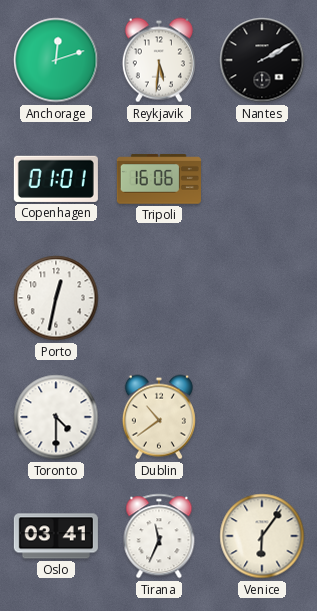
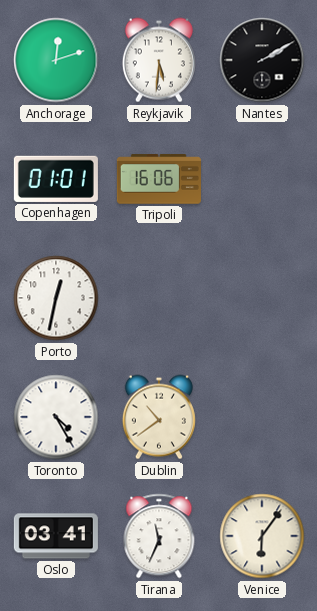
Toronto: 4:30 -> 4:25
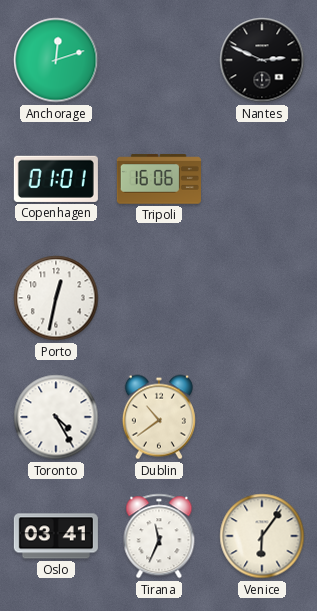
Reykjavik: 5:31 -> none
Nantes: 2:10 -> 2:49
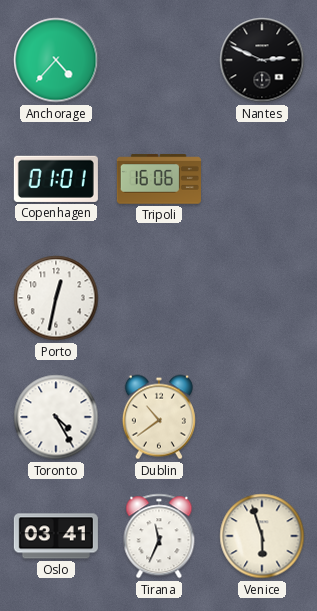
Anchorage: 12:12 -> 4:37
Venice: 6:06 -> 5:57
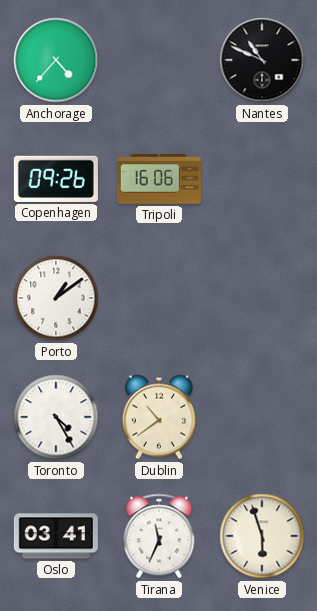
Nantes: 2:49 -> 10:49
Copenhagen: 01:01 -> 09:26
Porto: 12:32 -> 1:09
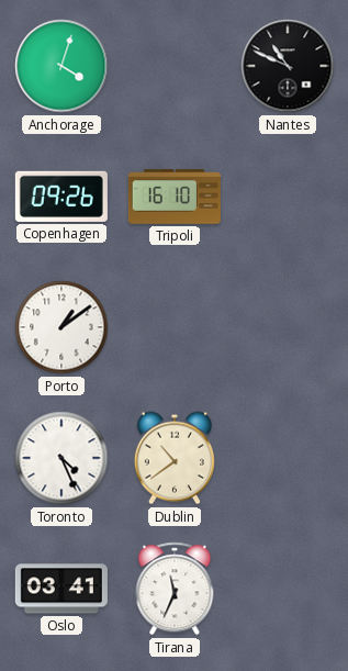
Anchorage: 4:37 -> 4:03
Tripoli: 16:06 -> 16:10
Toronto: 4:25 -> 4:26
Venice: 5:57 -> none
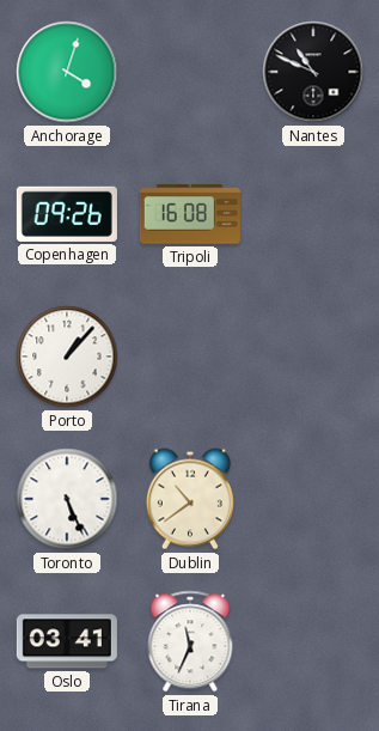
Tripoli: 16:10 -> 16:08
Porto: 1:09 -> 1:07
Toronto: 4:26 -> 5:26
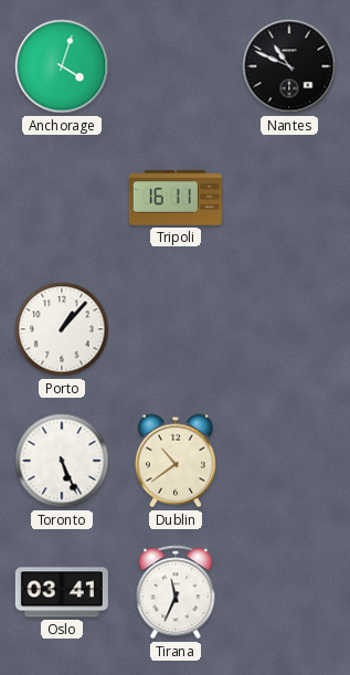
Copenhagen: 09:26 -> none
Tripoli: 16:08 -> 16:11
